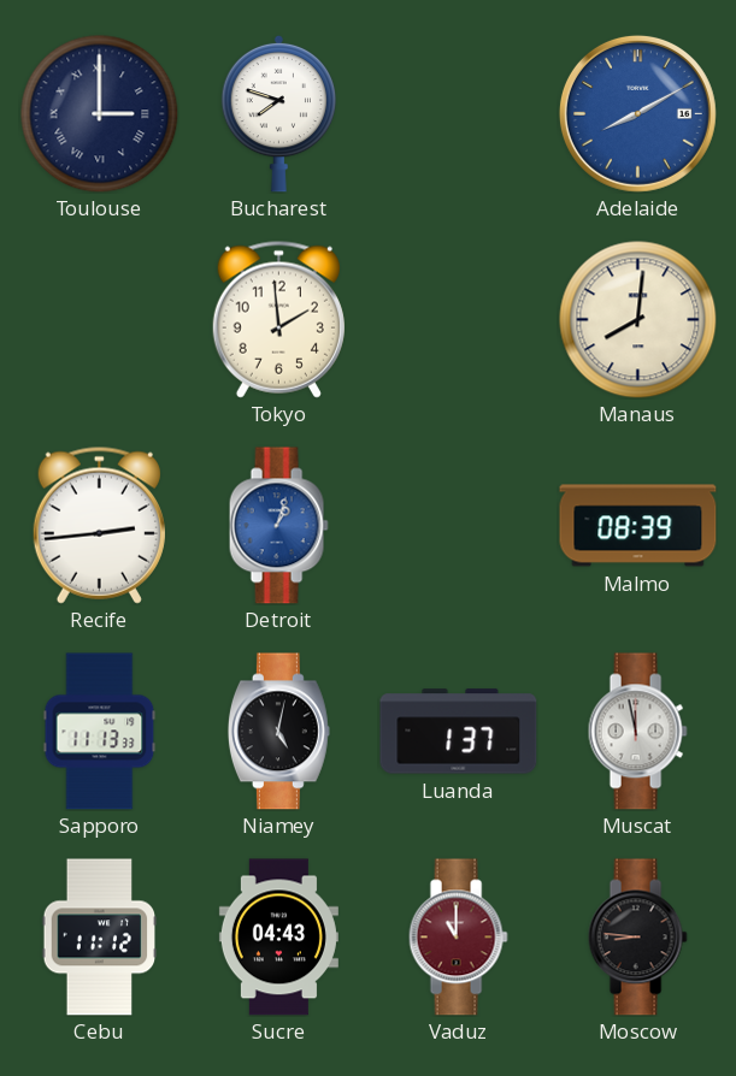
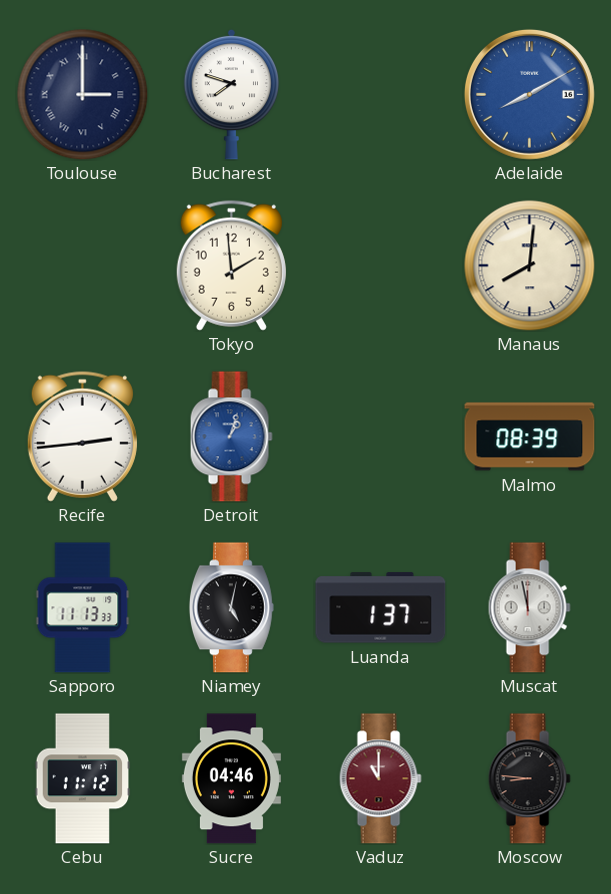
Sucre: 04:43 -> 04:46
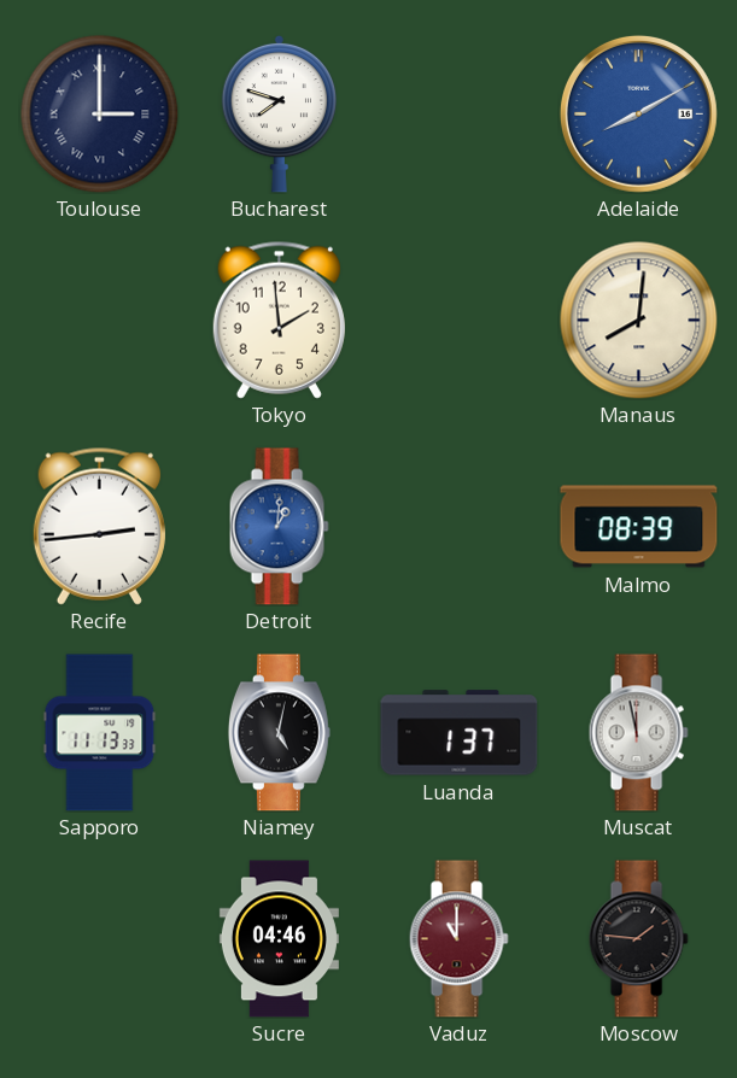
Detroit: 1:03 -> 1:01
Cebu: 11:12 -> none
Moscow: 8:46 -> 1:46
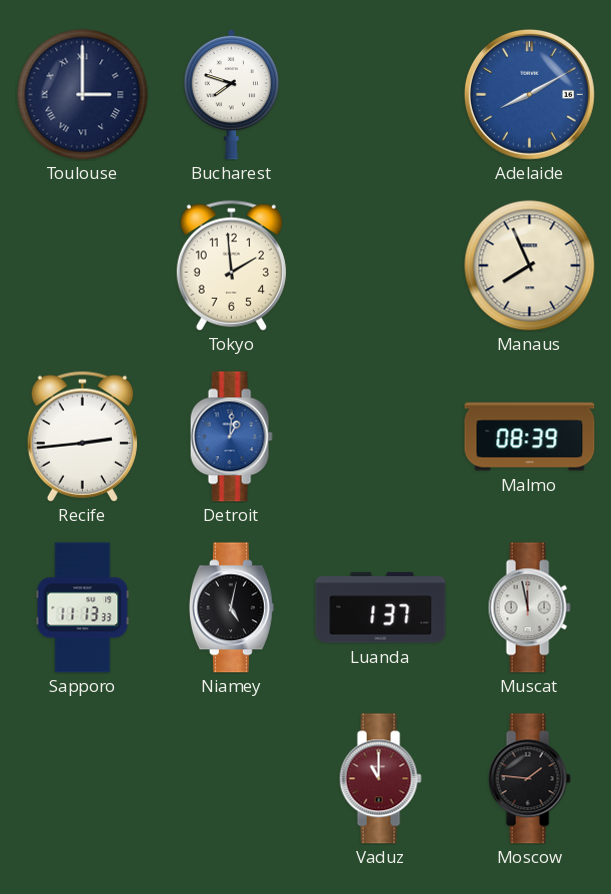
Manaus: 8:01 -> 7:56
Sucre: 04:46 -> none
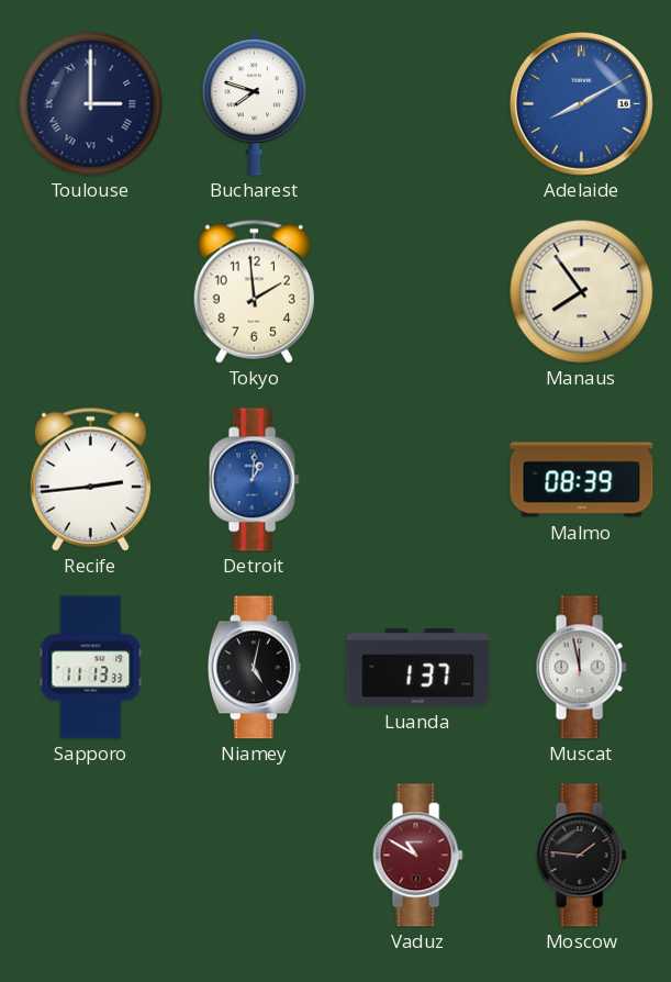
Manaus: 7:56 -> 7:54
Vaduz: 11:00 -> 10:50
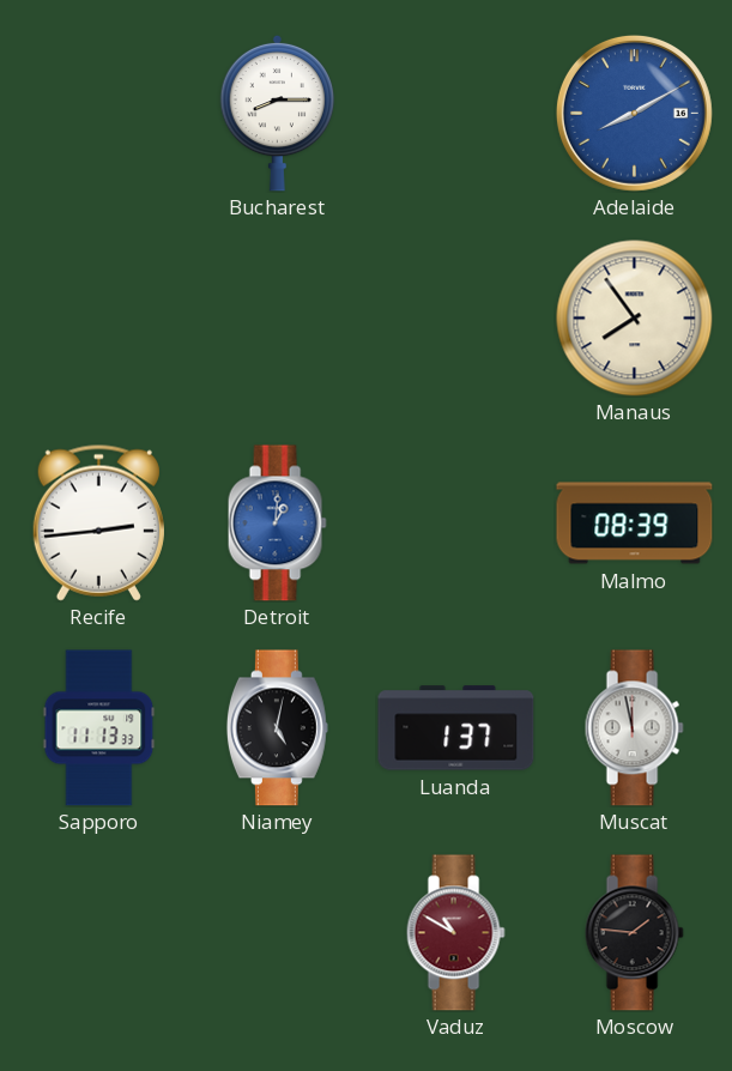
Toulouse: 3:00 -> none
Bucharest: 7:48 -> 8:15
Tokyo: 1:59 -> none
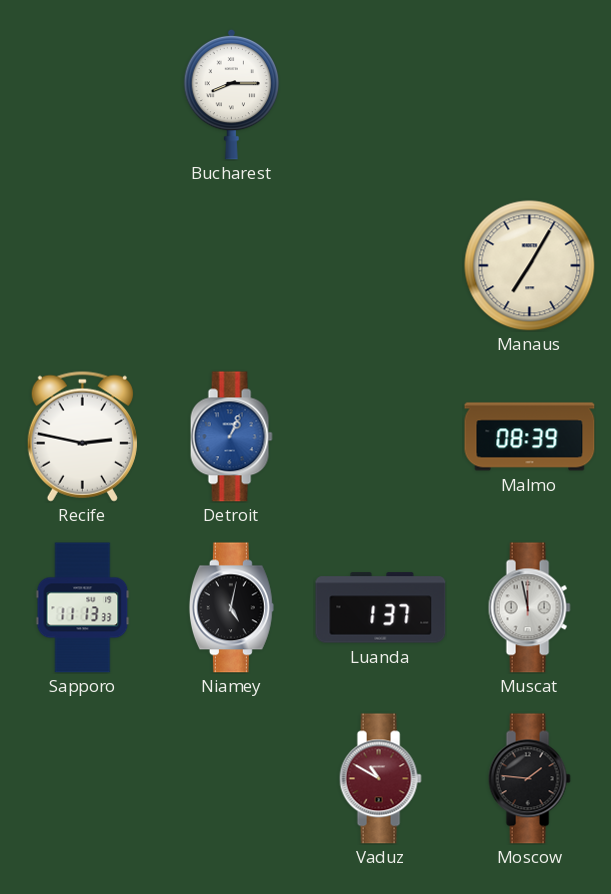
Adelaide: 8:10 -> none
Manaus: 7:54 -> 7:05
Recife: 2:44 -> 2:47
Detroit: 1:01 -> 1:04
